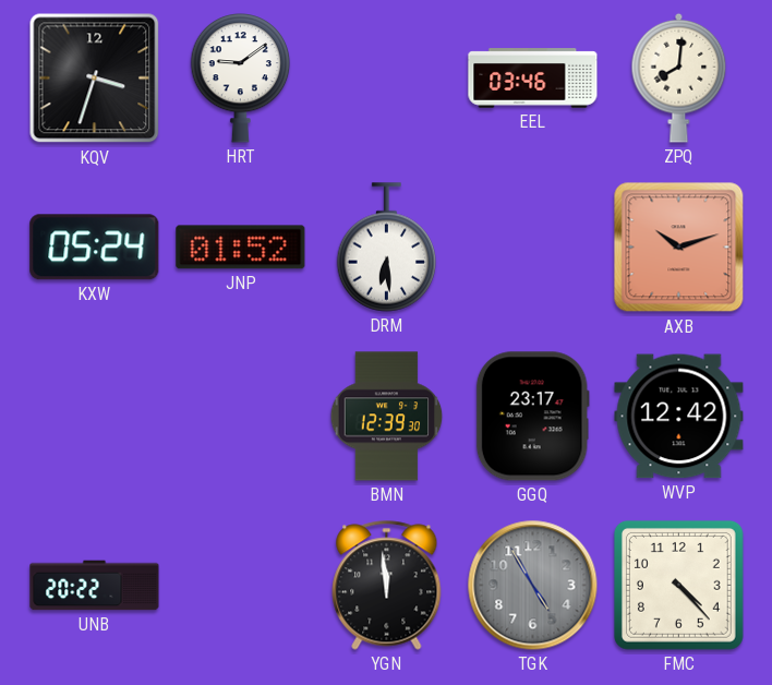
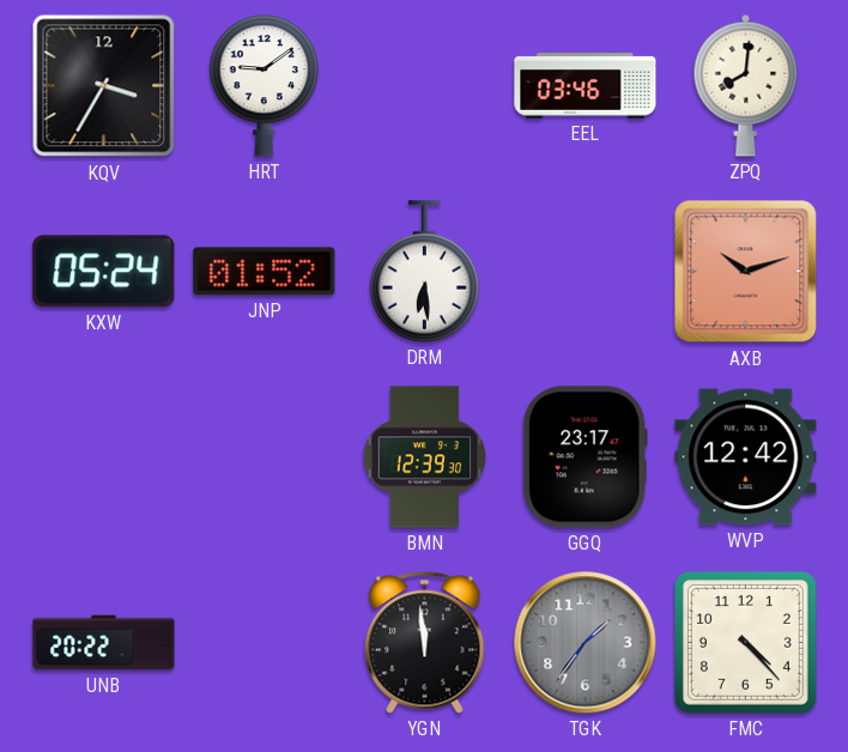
KQV: 3:33 -> 3:35
TGK: 4:55 -> 1:36
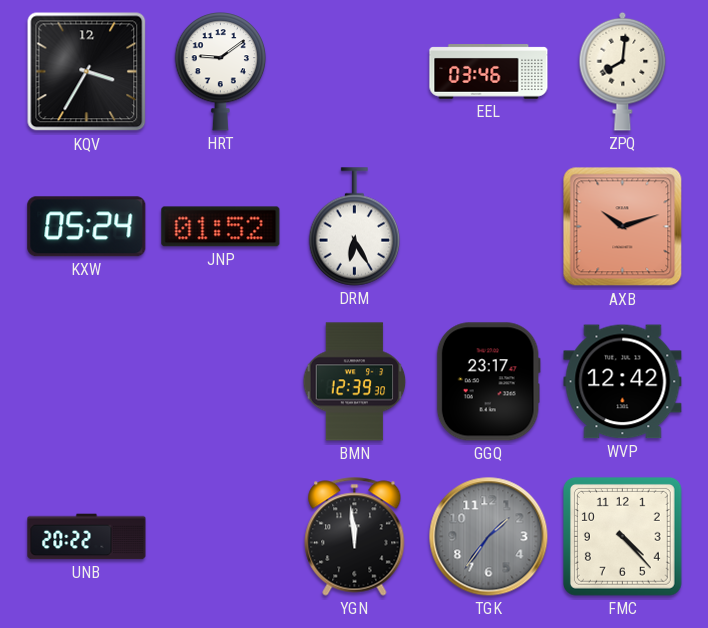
DRM: 6:29 -> 6:25
